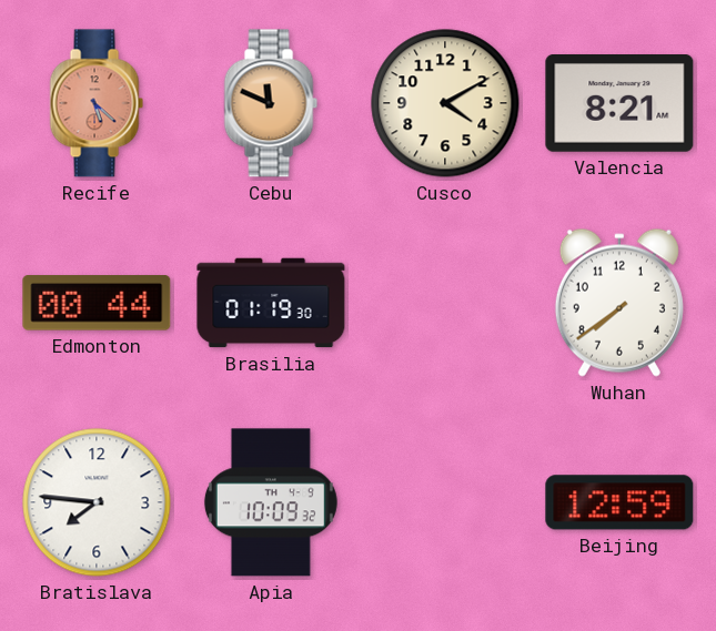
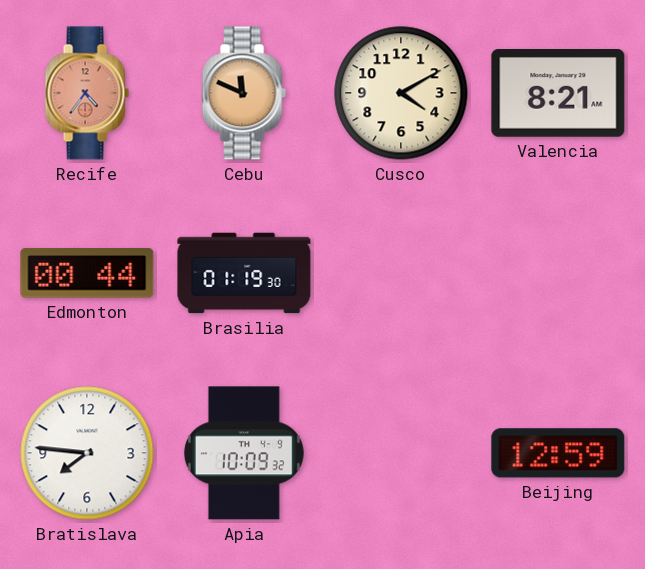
Recife: 5:22 -> 4:36
Wuhan: 7:39 -> none
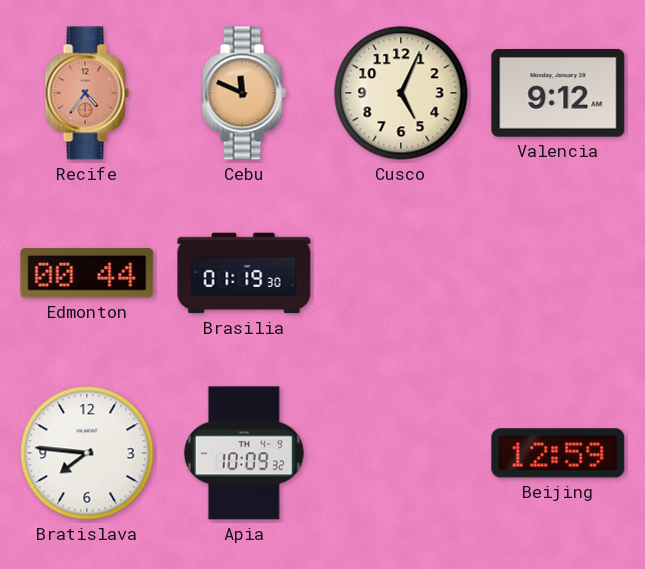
Cusco: 4:10 -> 5:04
Valencia: 8:21 -> 9:12
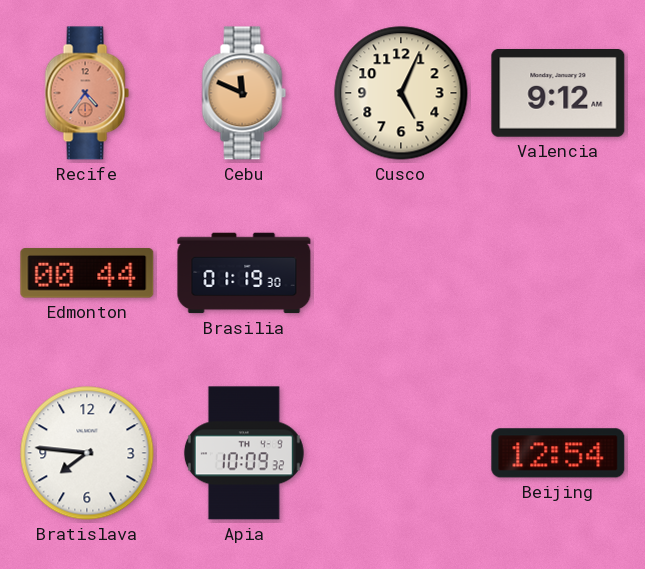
Beijing: 12:59 -> 12:54
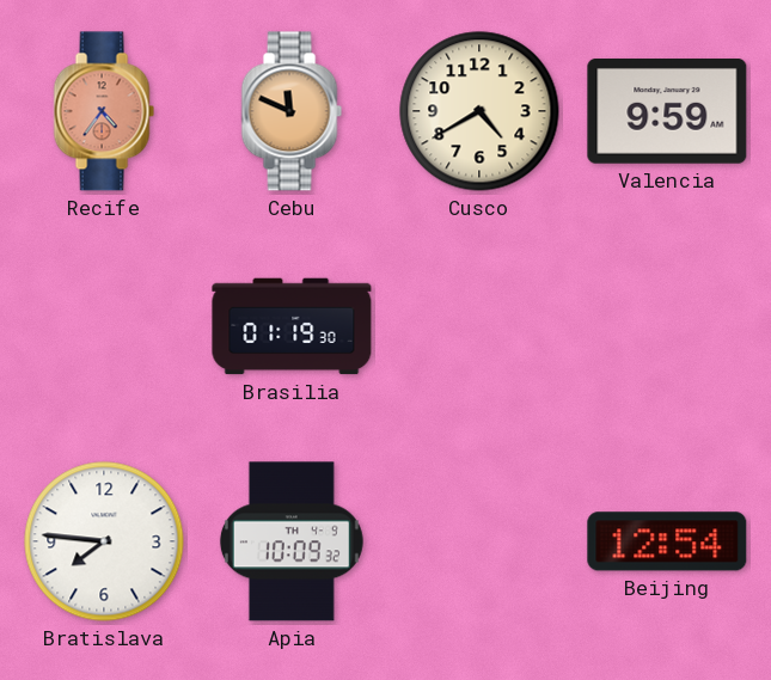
Cusco: 5:04 -> 4:40
Valencia: 9:12 -> 9:59
Edmonton: 00:44 -> none
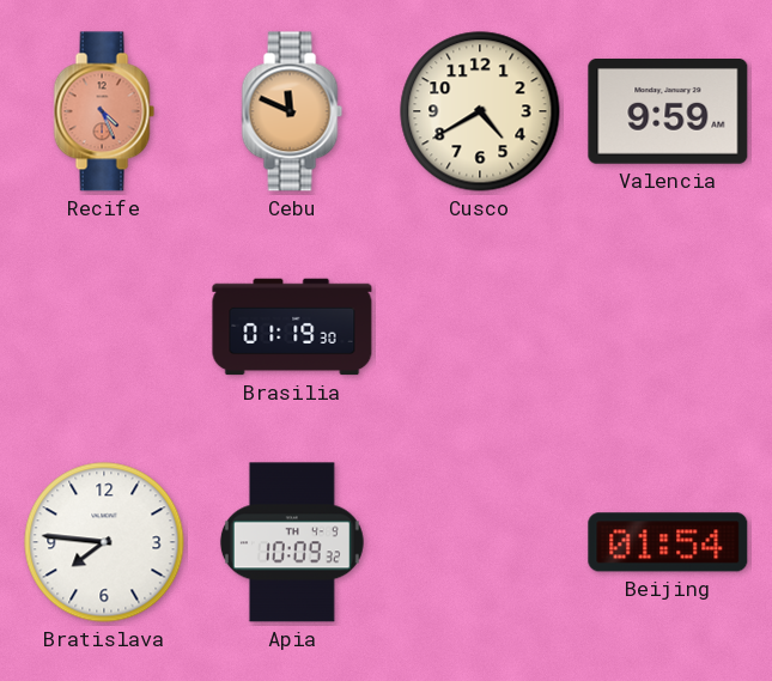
Recife: 4:36 -> 4:26
Beijing: 12:54 -> 01:54
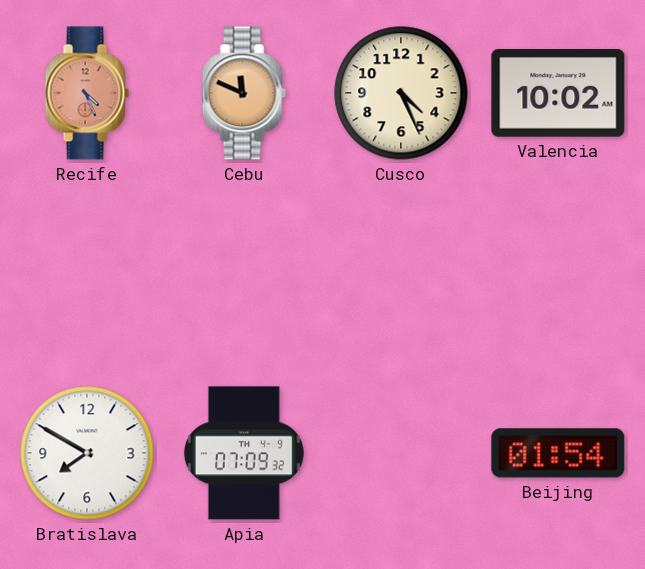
Cusco: 4:40 -> 4:26
Valencia: 9:59 -> 10:02
Brasilia: 01:19 -> none
Bratislava: 7:46 -> 7:50
Apia: 10:09 -> 07:09
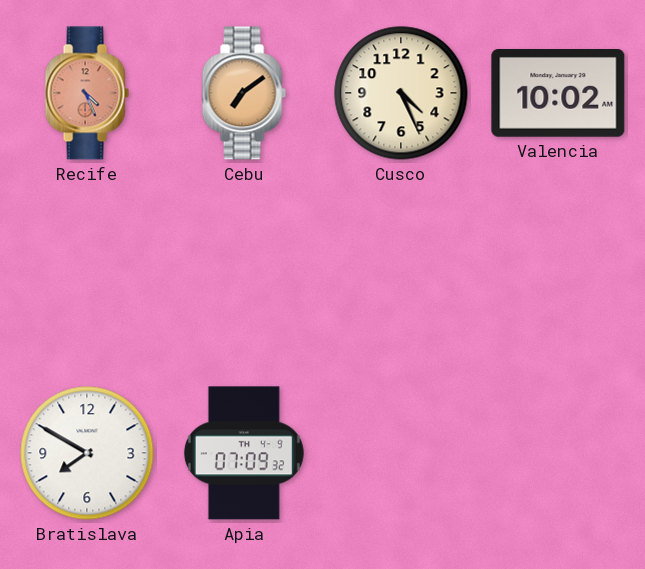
Cebu: 11:49 -> 7:09
Beijing: 01:54 -> none
